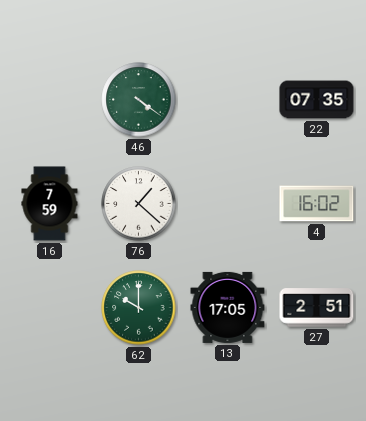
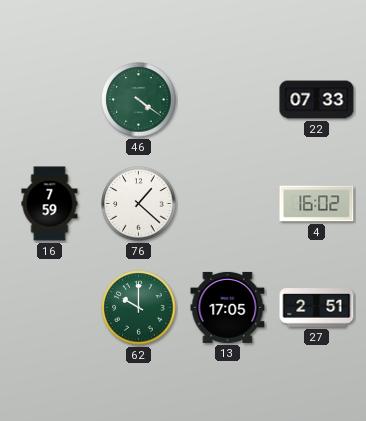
22: 07:35 -> 07:33
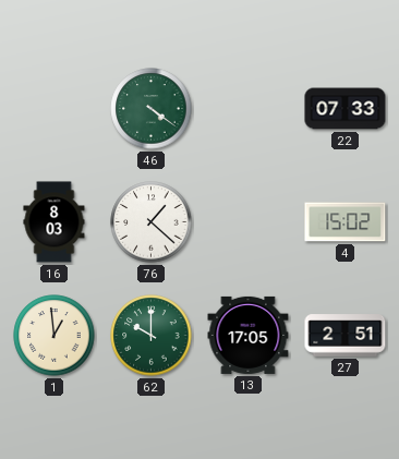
16: 7:59 -> 8:03
4: 16:02 -> 15:02
1: none -> 12:59
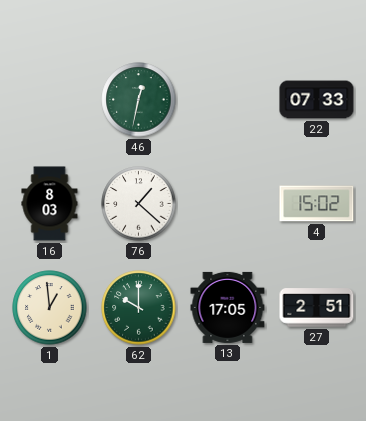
46: 4:21 -> 12:32
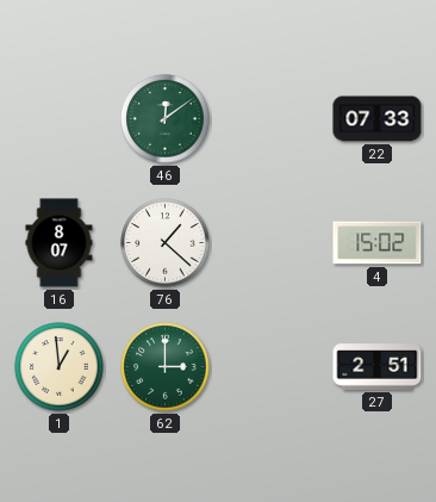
46: 12:32 -> 12:09
16: 8:03 -> 8:07
62: 10:00 -> 3:00
13: 17:05 -> none
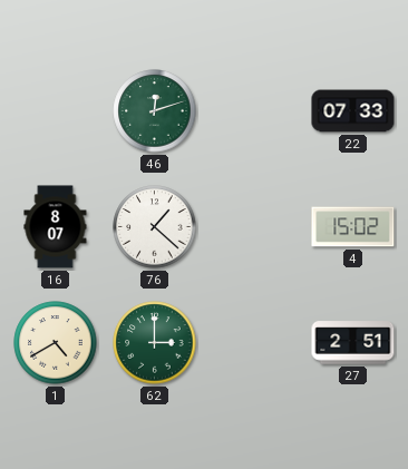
46: 12:09 -> 12:12
1: 12:59 -> 4:40
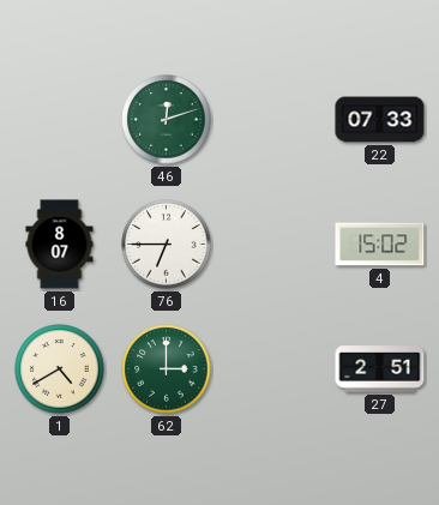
76: 1:22 -> 6:45
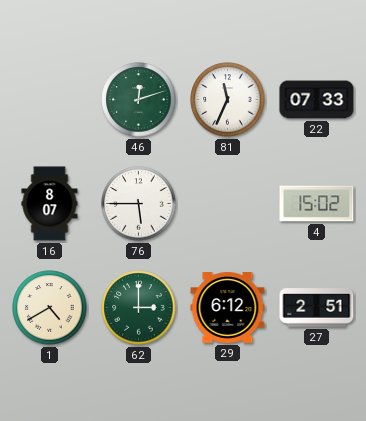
81: none -> 11:34
76: 6:45 -> 5:45
29: none -> 6:12
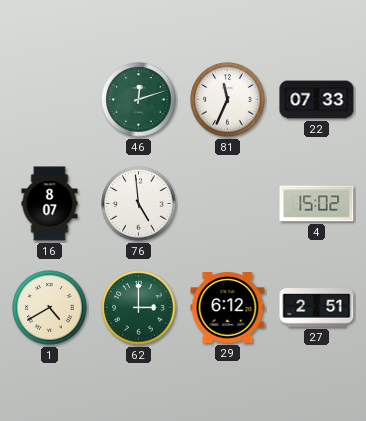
76: 5:45 -> 4:59
